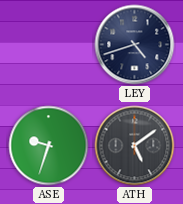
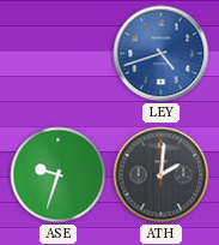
LEY dial: navy -> blue
ATH: 5:09 -> 2:01
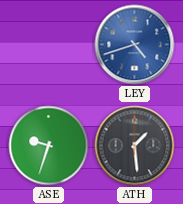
ATH: 2:01 -> 1:29
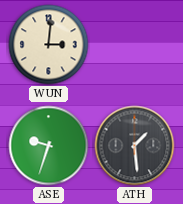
WUN: none -> 3:01
LEY: 4:42 -> none
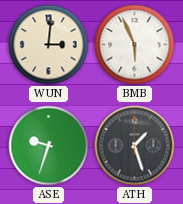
BMB: none -> 5:56
ATH: 1:29 -> 1:27
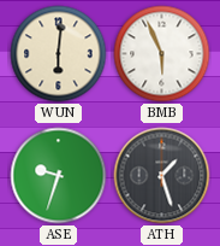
WUN: 3:01 -> 6:01
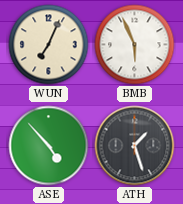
WUN: 6:01 -> 7:04
ASE: 9:33 -> 4:53
